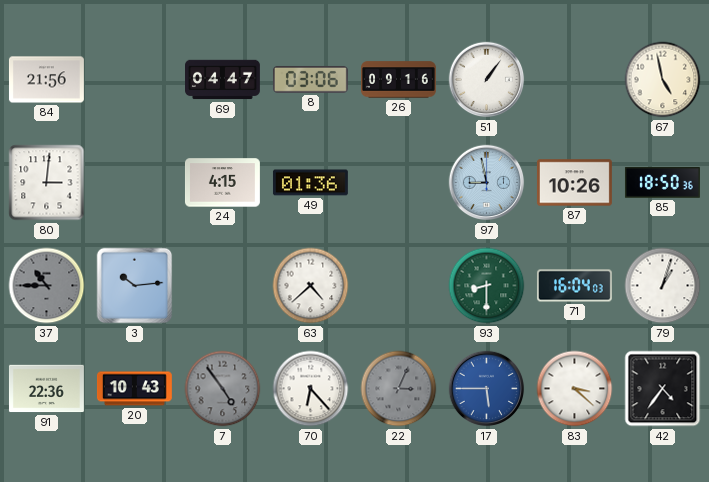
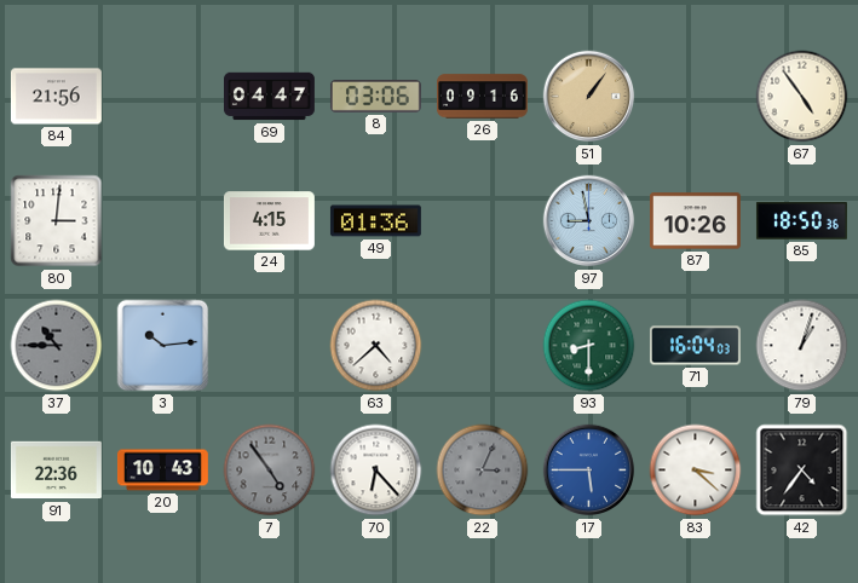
51 dial: white -> champagne
67: 4:58 -> 4:54
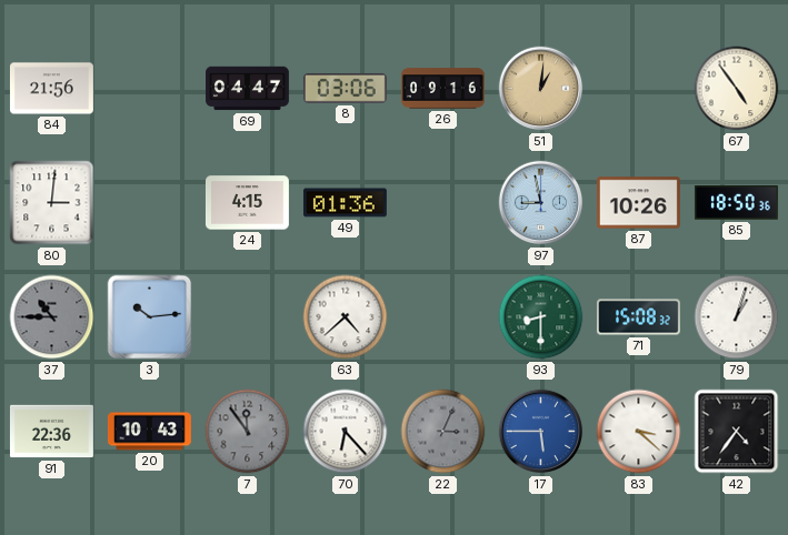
51: 1:06 -> 1:01
71: 16:04 -> 15:08
7: 4:54 -> 11:54
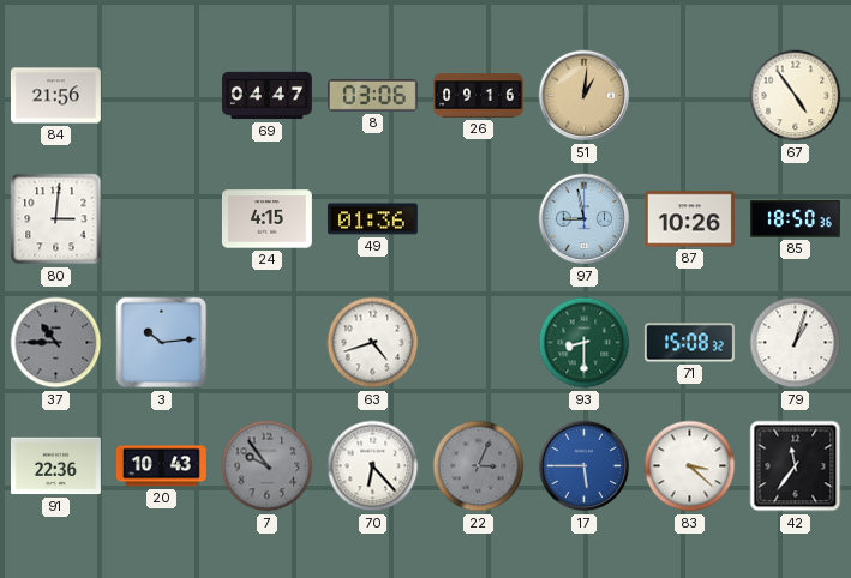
63: 4:38 -> 4:42
7: 11:54 -> 9:54
42: 4:36 -> 11:36
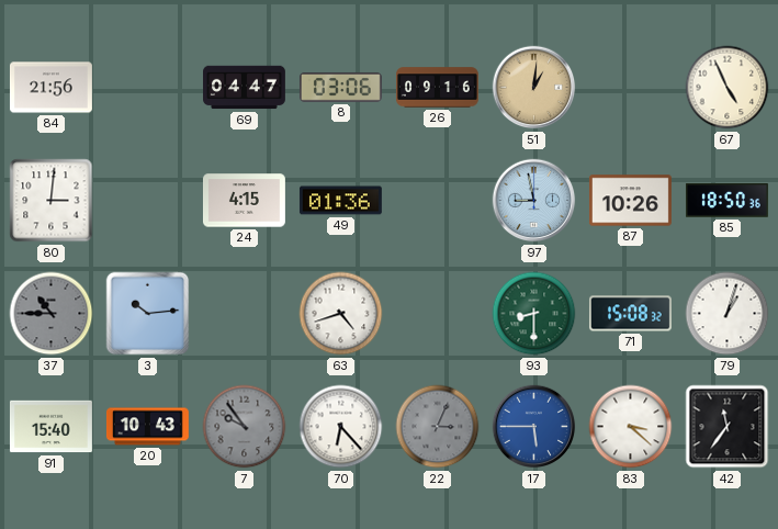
67: 4:54 -> 4:56
91: 22:36 -> 15:40
